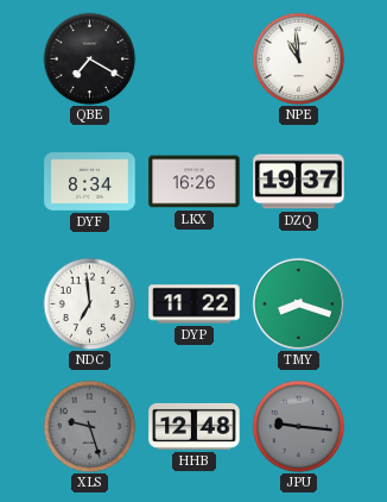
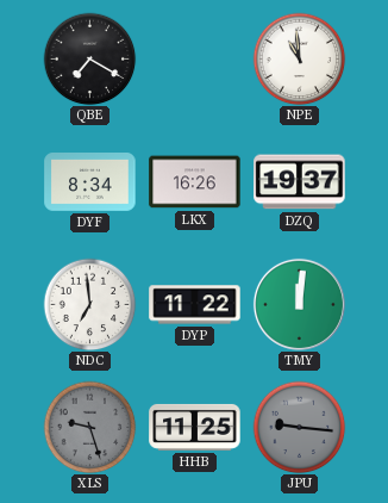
TMY: 8:18 -> 12:01
HHB: 12:48 -> 11:25
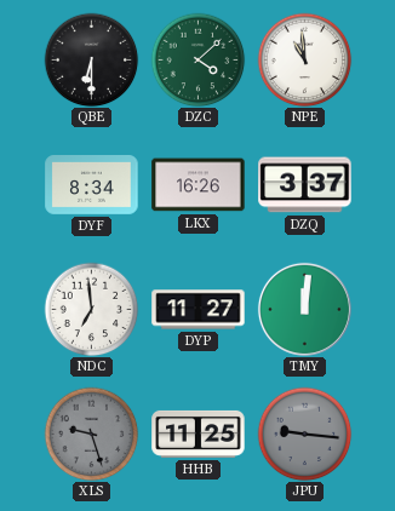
QBE: 7:20 -> 6:30
DZC: none -> 4:08
DZQ: 19:37 -> 3:37
DYP: 11:22 -> 11:27
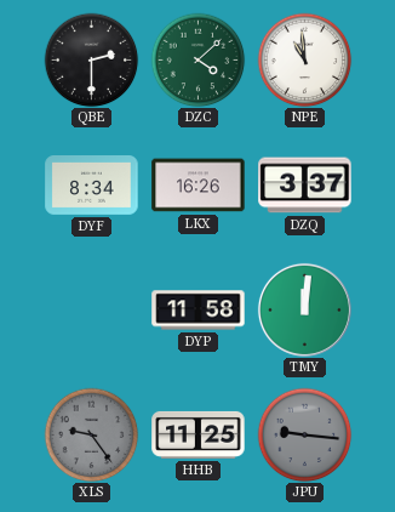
QBE: 6:30 -> 2:30
NDC: 6:59 -> none
DYP: 11:27 -> 11:58
XLS: 9:27 -> 9:24
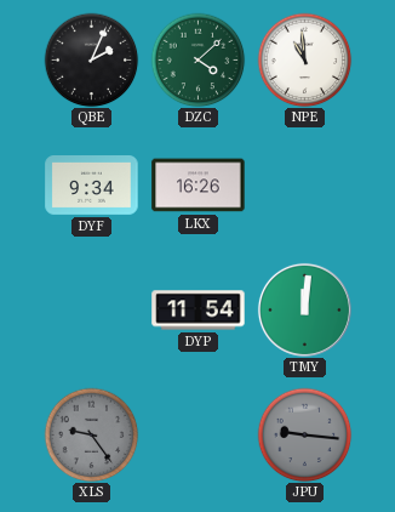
QBE: 2:30 -> 2:04
DYF: 8:34 -> 9:34
DZQ: 3:37 -> none
DYP: 11:58 -> 11:54
HHB: 11:25 -> none
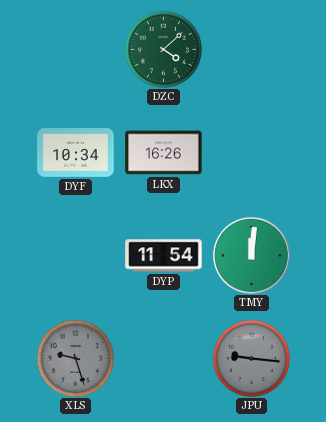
QBE: 2:04 -> none
NPE: 10:59 -> none
DYF: 9:34 -> 10:34
XLS: 9:24 -> 9:27
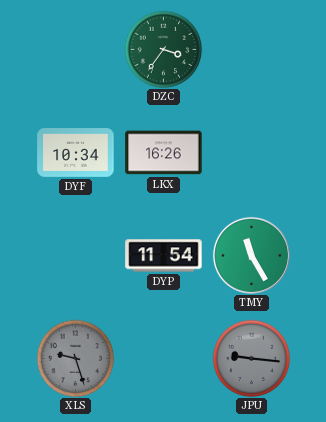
DZC: 4:08 -> 3:36
TMY: 12:01 -> 11:25
